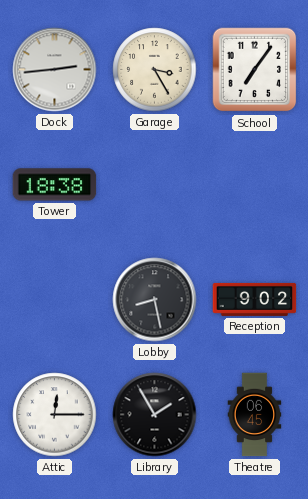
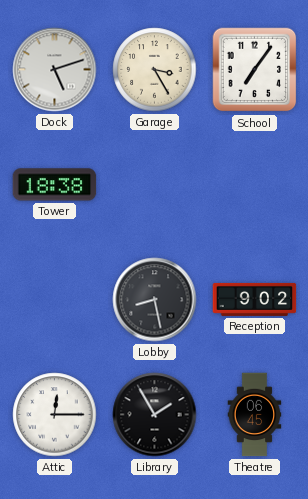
Dock: 2:44 -> 5:12
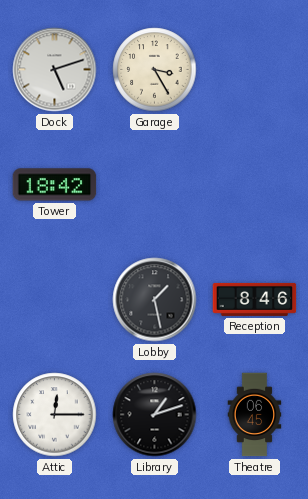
School: 7:06 -> none
Tower: 18:38 -> 18:42
Lobby: 8:28 -> 1:28
Reception: 9:02 -> 8:46
Library: 1:55 -> 1:12
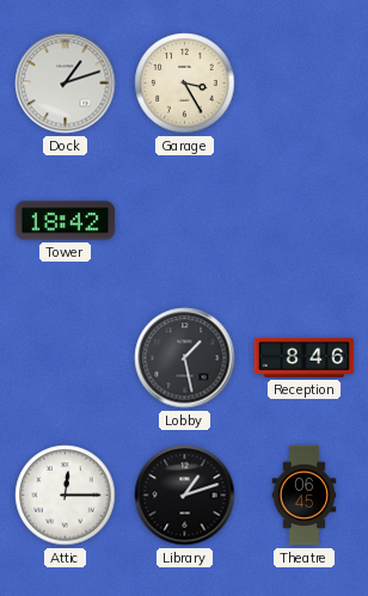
Dock: 5:12 -> 1:12
